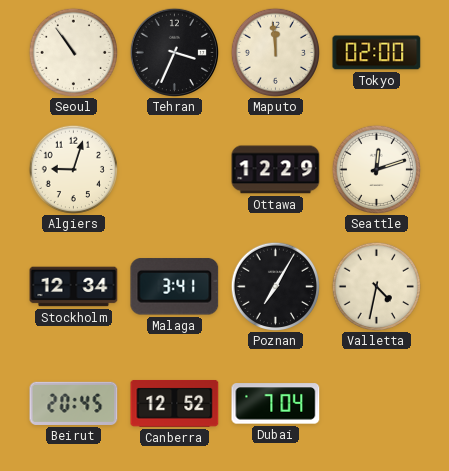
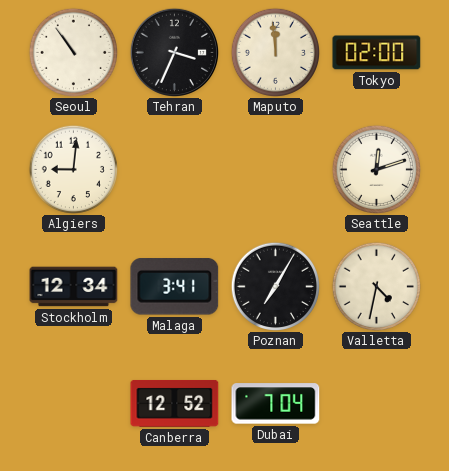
Algiers: 9:03 -> 9:01
Ottawa: 12:29 -> none
Beirut: 20:45 -> none
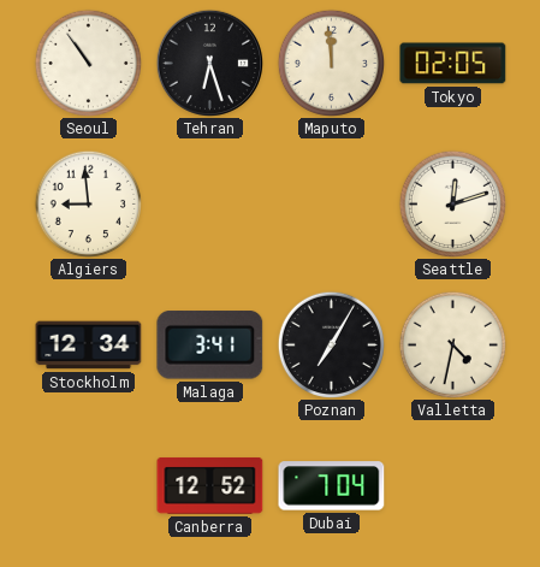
Tehran: 3:34 -> 6:27
Tokyo: 02:00 -> 02:05
Algiers: 9:01 -> 8:59
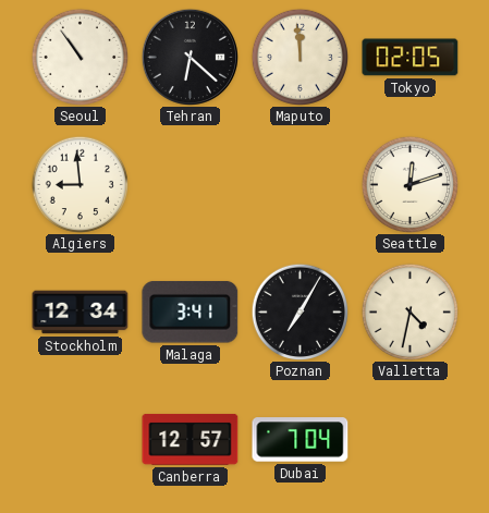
Tehran: 6:27 -> 6:22
Canberra: 12:52 -> 12:57
